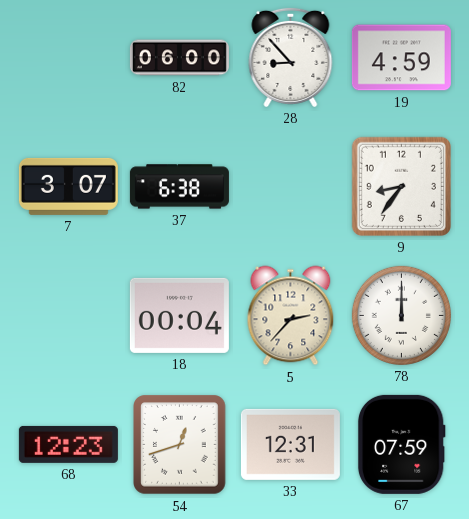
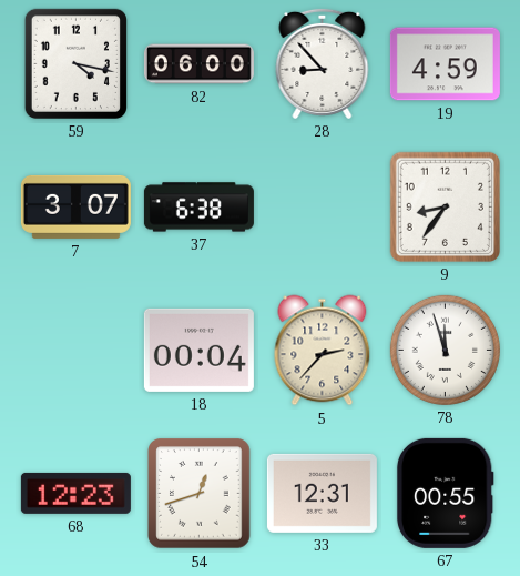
59: none -> 4:17
78: 12:00 -> 11:57
67: 07:59 -> 00:55
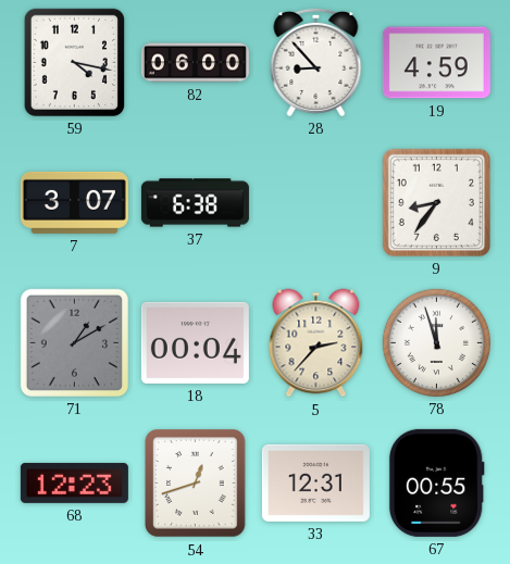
71: none -> 1:10
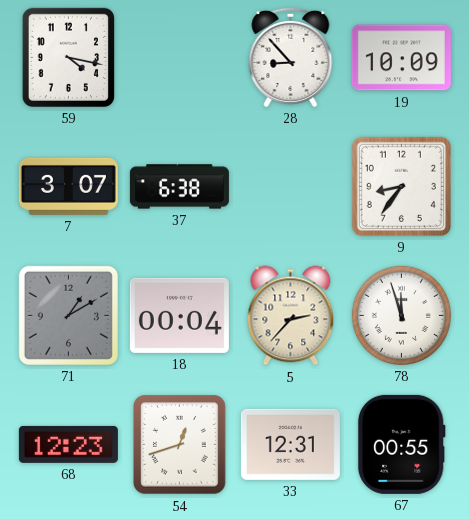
82: 06:00 -> none
19: 4:59 -> 10:09
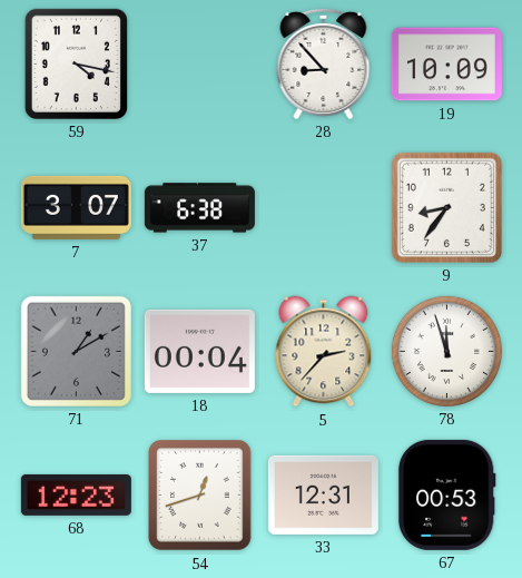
67: 00:55 -> 00:53
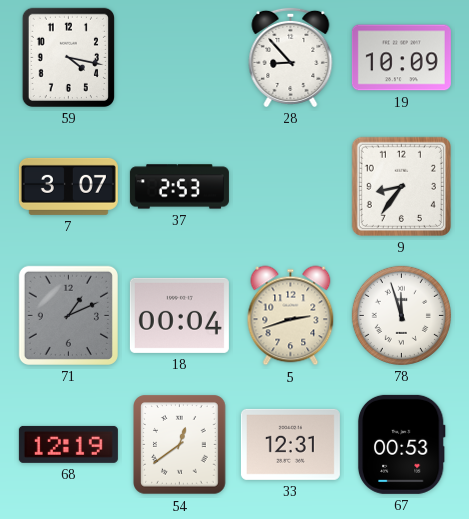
37: 6:38 -> 2:53
71: 1:10 -> 1:11
5: 2:37 -> 2:42
68: 12:23 -> 12:19
54: 12:42 -> 12:39
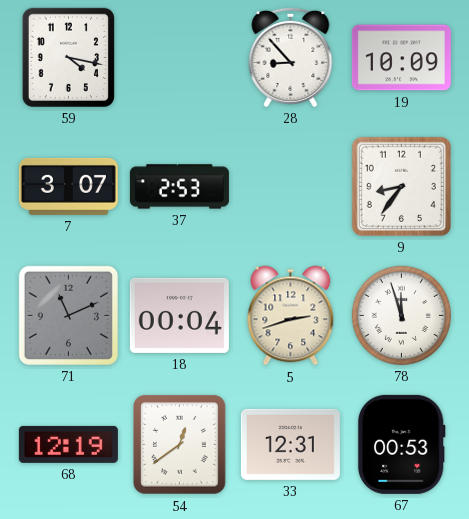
71: 1:11 -> 11:11
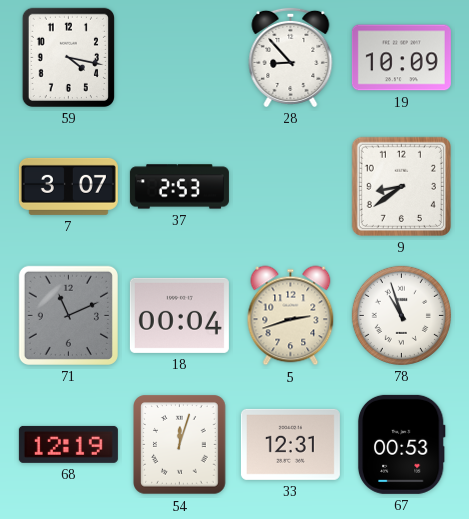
9: 8:36 -> 8:39
78: 11:57 -> 10:57
54: 12:39 -> 12:03
